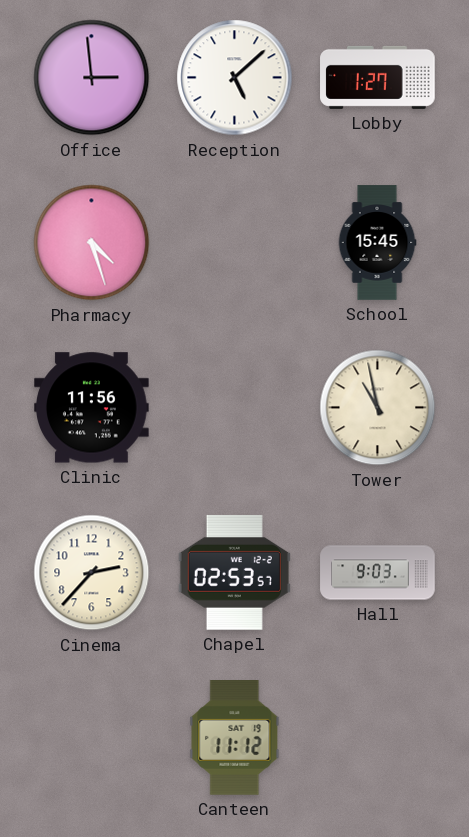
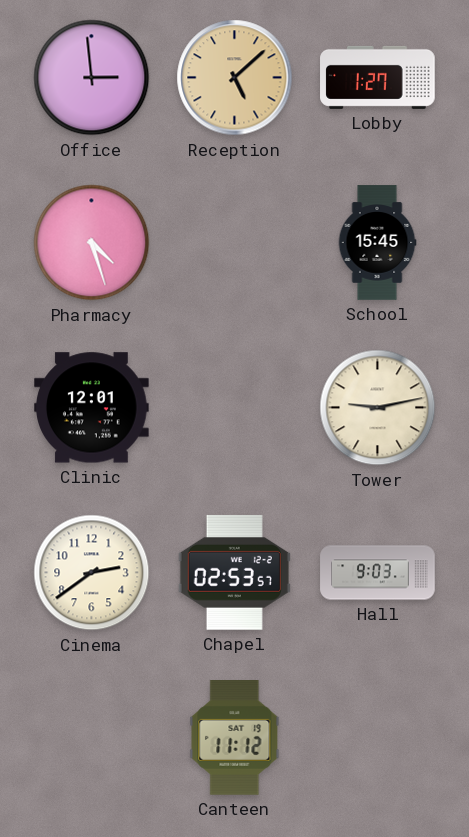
Reception dial: white -> champagne
Clinic: 11:56 -> 12:01
Tower: 10:58 -> 9:13
Cinema: 2:37 -> 2:39
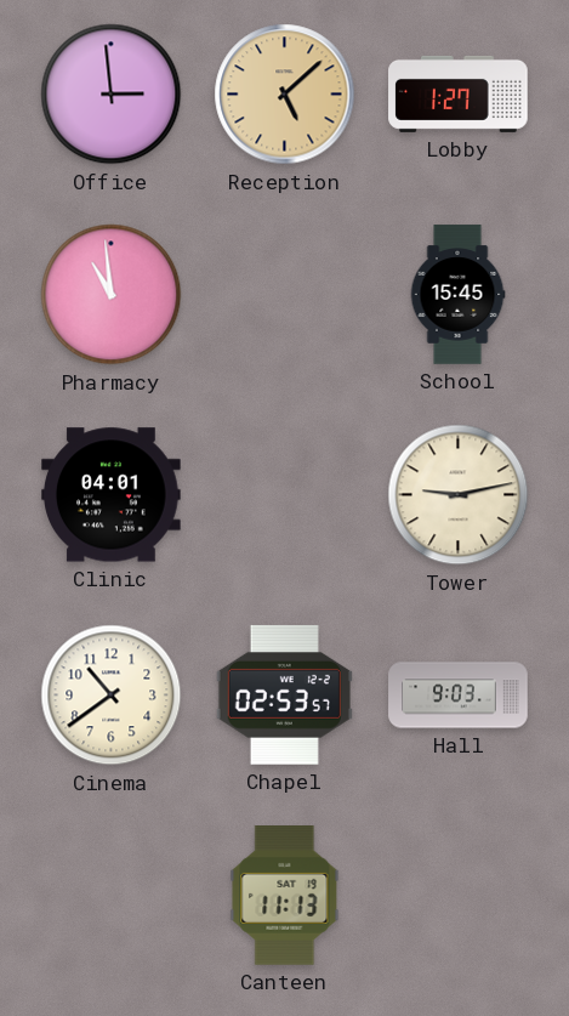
Pharmacy: 4:27 -> 10:59
Clinic: 12:01 -> 04:01
Cinema: 2:39 -> 10:39
Canteen: 11:12 -> 11:13
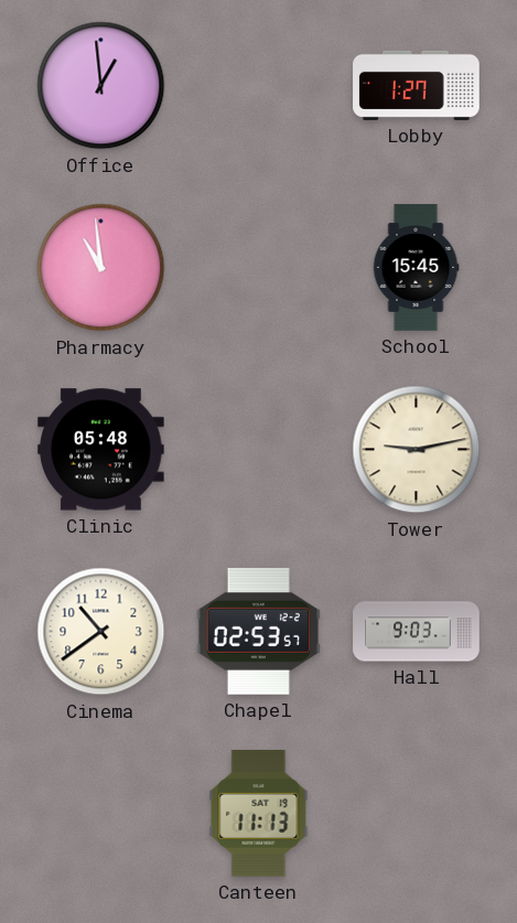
Office: 2:59 -> 12:59
Reception: 5:08 -> none
Clinic: 04:01 -> 05:48
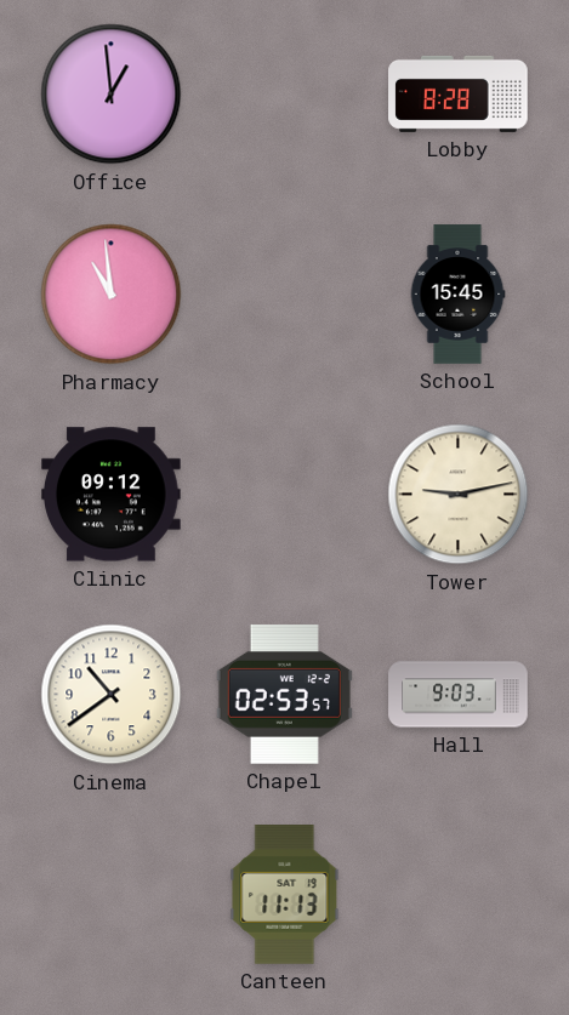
Lobby: 1:27 -> 8:28
Clinic: 05:48 -> 09:12
